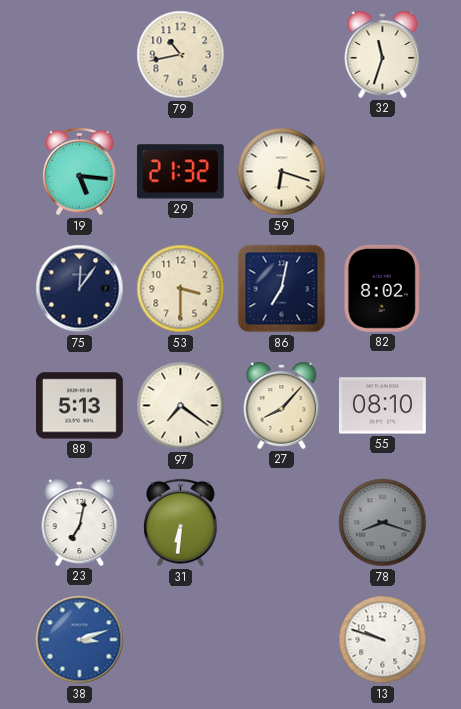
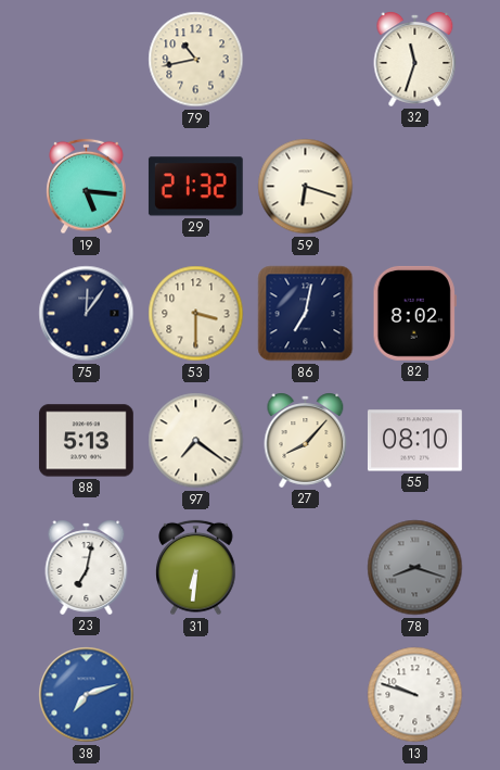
38: 3:12 -> 7:12
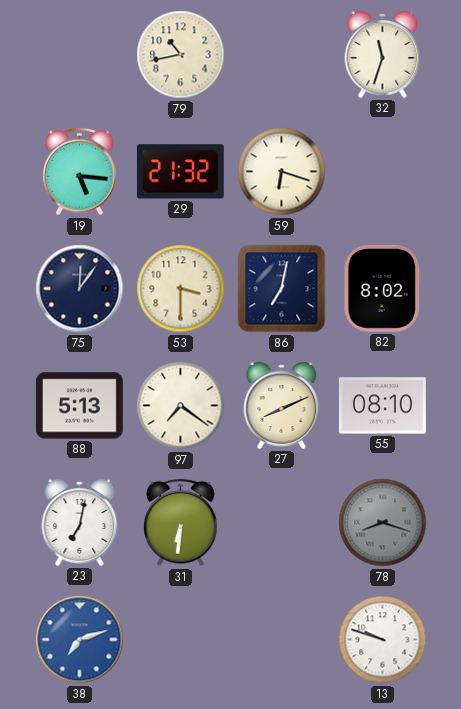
27: 8:07 -> 8:11
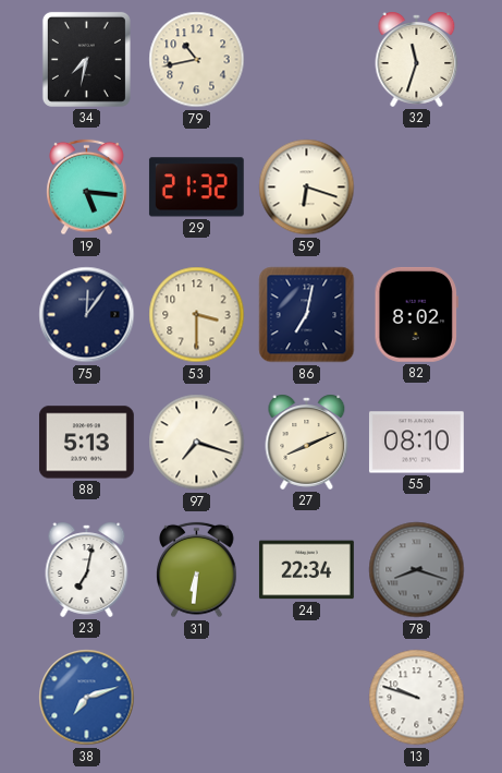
34: none -> 7:32
97: 7:21 -> 7:18
24: none -> 22:34
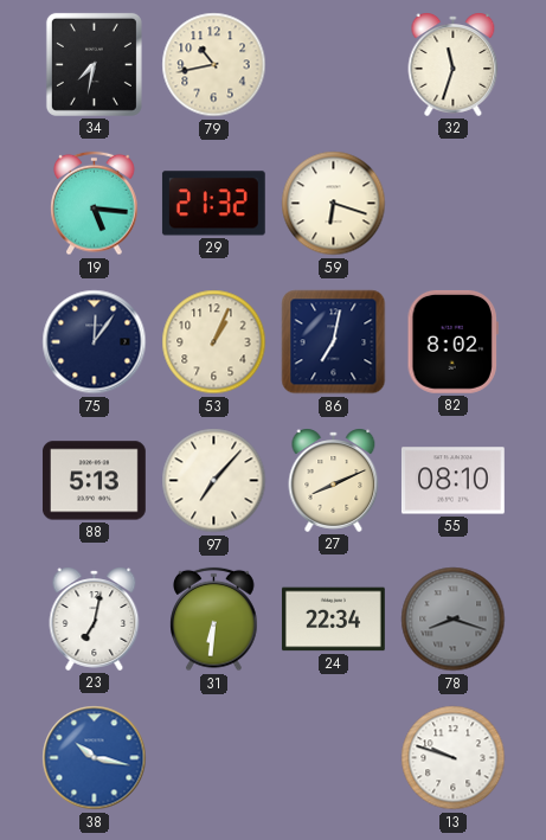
53: 3:30 -> 1:04
97: 7:18 -> 7:07
38: 7:12 -> 10:17
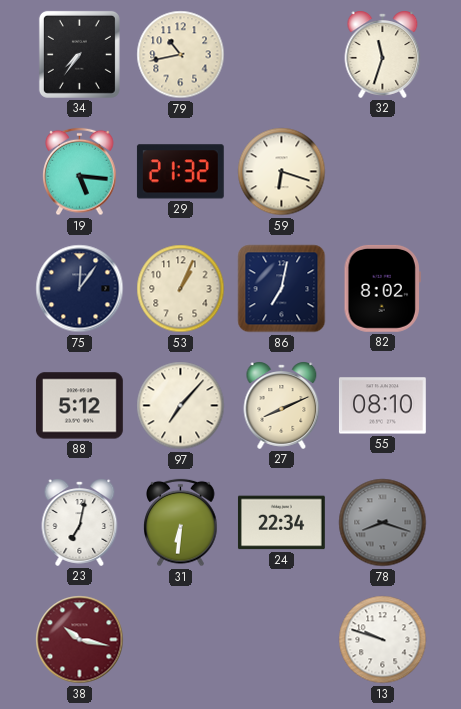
34: 7:32 -> 7:36
88: 5:13 -> 5:12
38 dial: blue -> burgundy
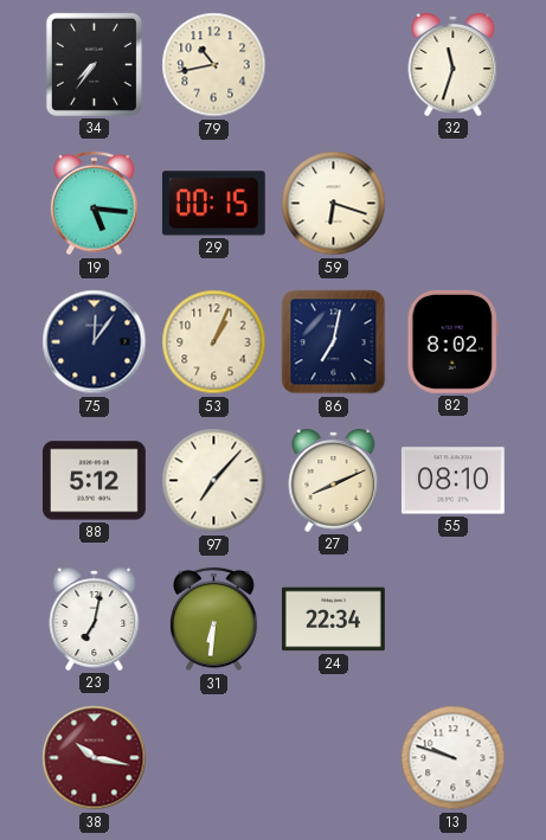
29: 21:32 -> 00:15
78: 8:18 -> none
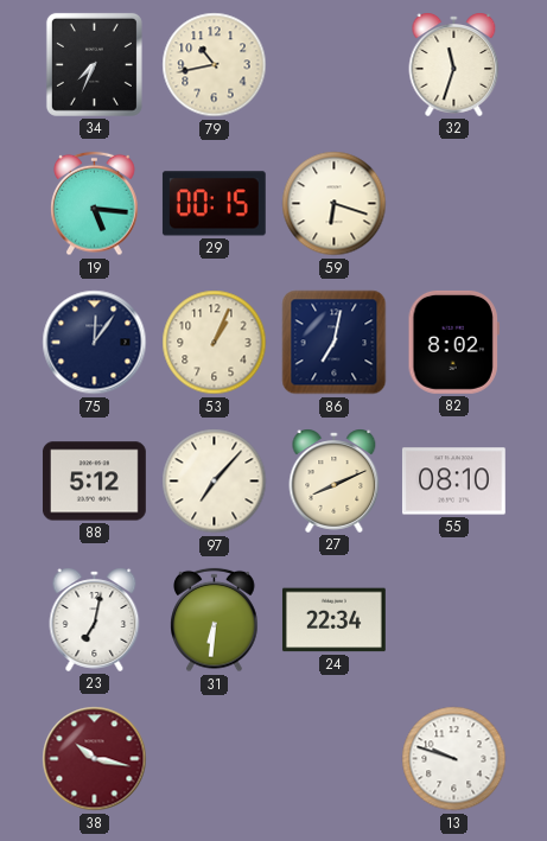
34: 7:36 -> 7:34
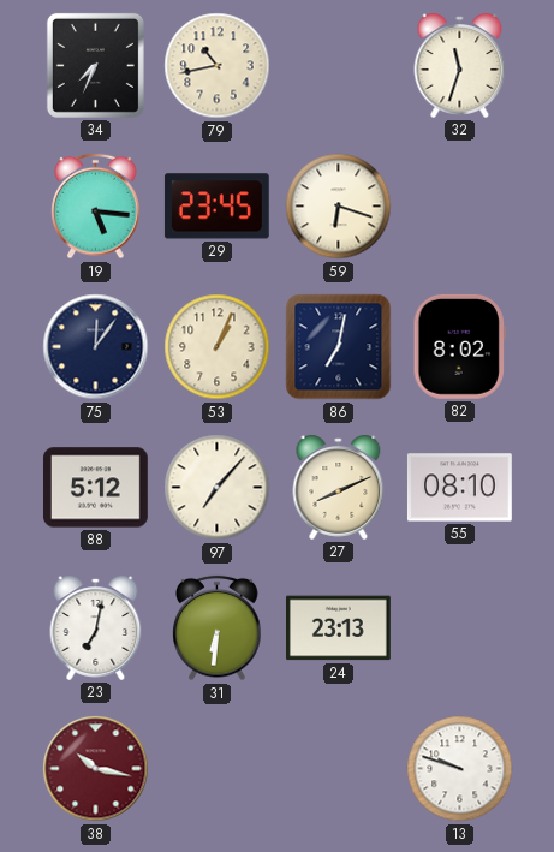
29: 00:15 -> 23:45
24: 22:34 -> 23:13
